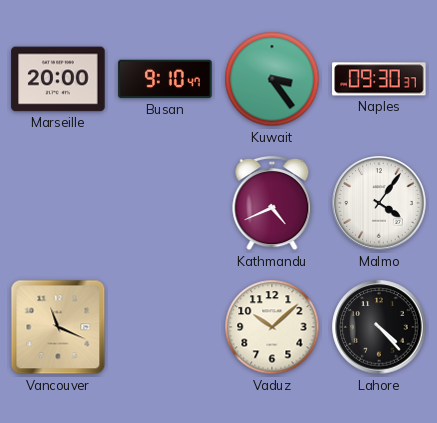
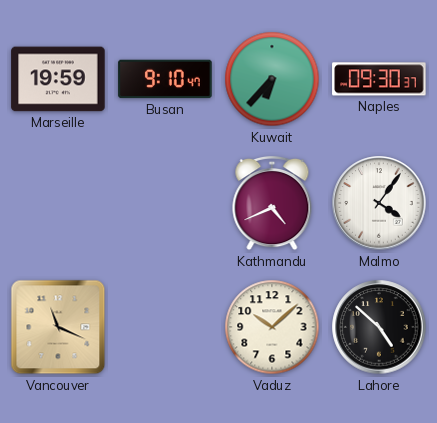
Marseille: 20:00 -> 19:59
Kuwait: 3:24 -> 6:37
Lahore: 4:23 -> 4:52
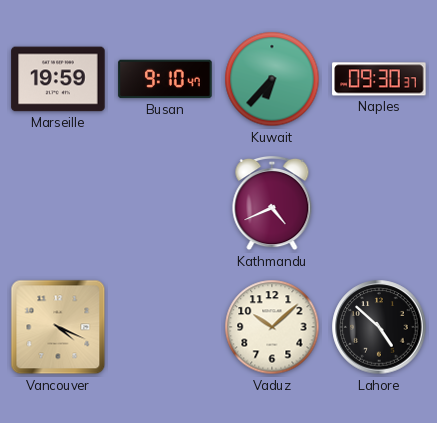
Malmo: 4:06 -> none
Vancouver: 11:19 -> 4:19
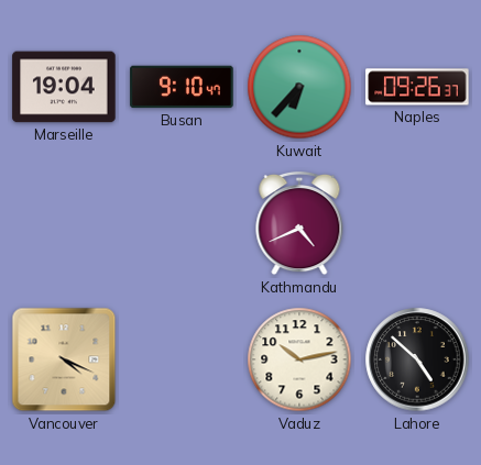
Marseille: 19:59 -> 19:04
Naples: 09:30 -> 09:26
Vaduz: 10:08 -> 10:13
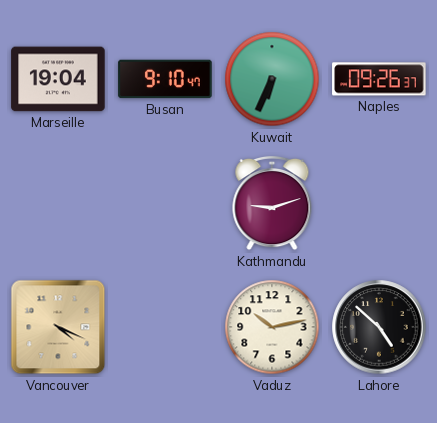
Kuwait: 6:37 -> 6:34
Kathmandu: 4:41 -> 9:12
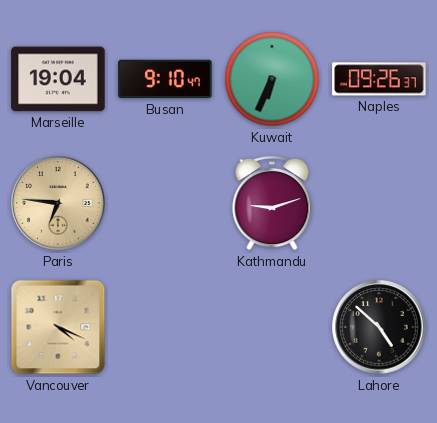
Paris: none -> 6:46
Vaduz: 10:13 -> none
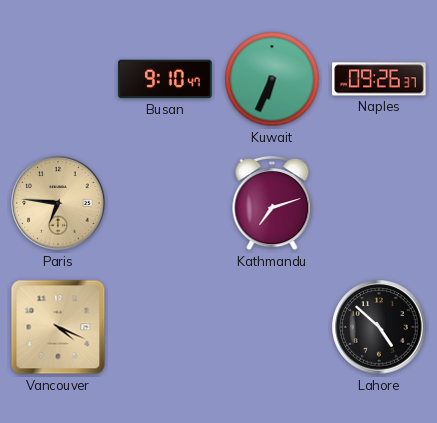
Marseille: 19:04 -> none
Kathmandu: 9:12 -> 7:12
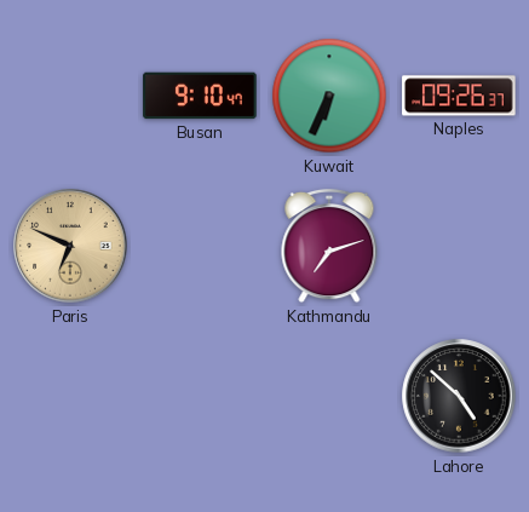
Paris: 6:46 -> 6:49
Vancouver: 4:19 -> none
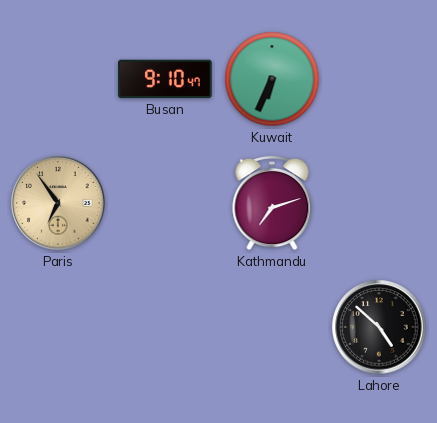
Naples: 09:26 -> none
Paris: 6:49 -> 6:54
